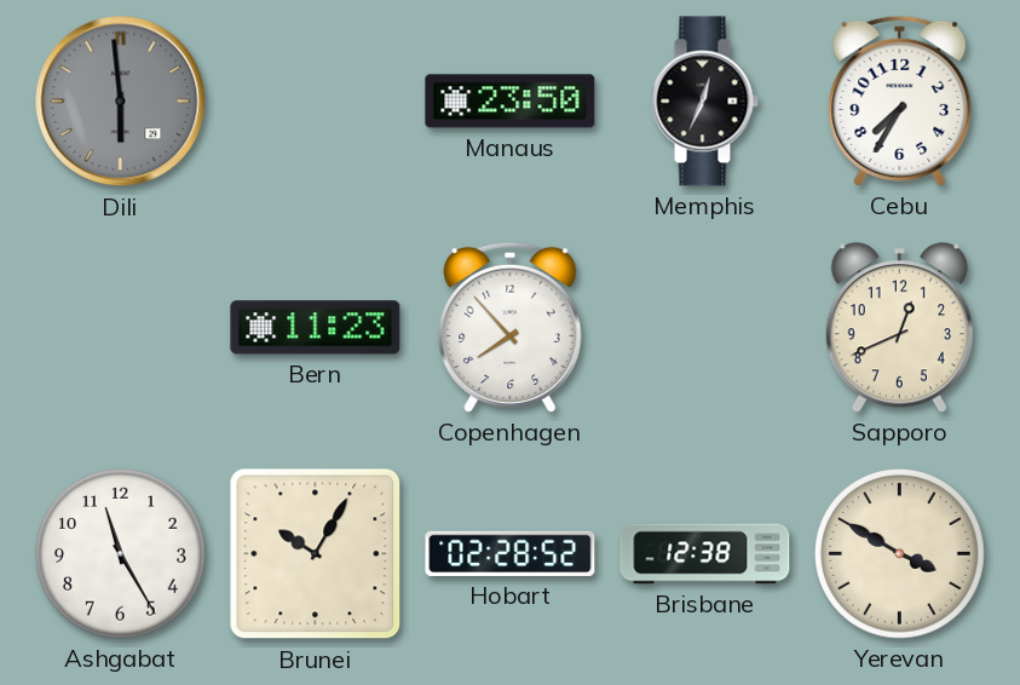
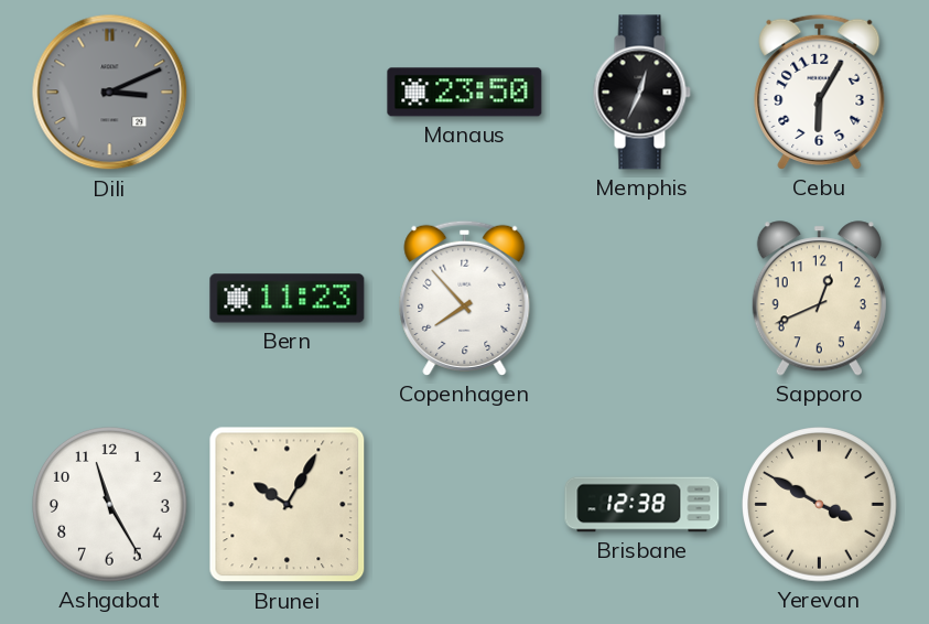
Dili: 5:59 -> 3:11
Cebu: 7:35 -> 6:05
Hobart: 02:28 -> none
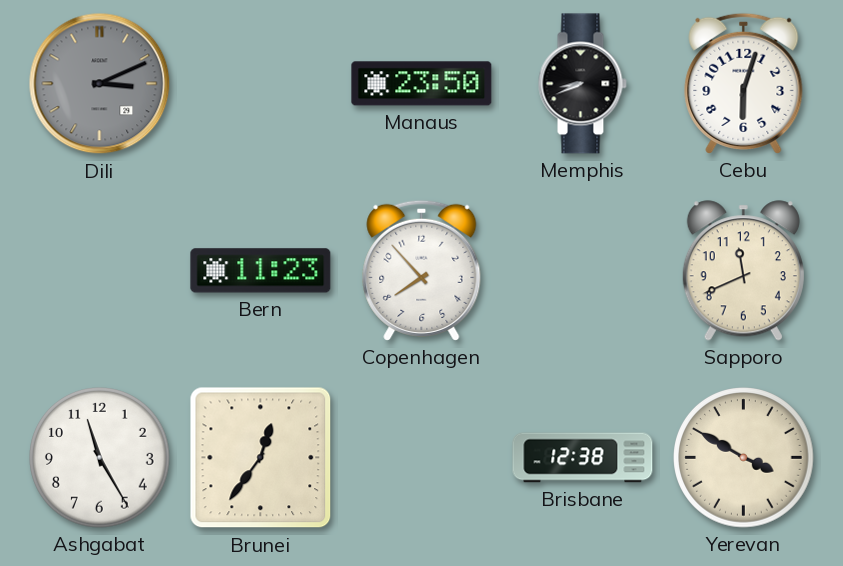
Memphis: 12:34 -> 8:41
Cebu: 6:05 -> 6:03
Sapporo: 12:41 -> 11:41
Brunei: 10:05 -> 12:36
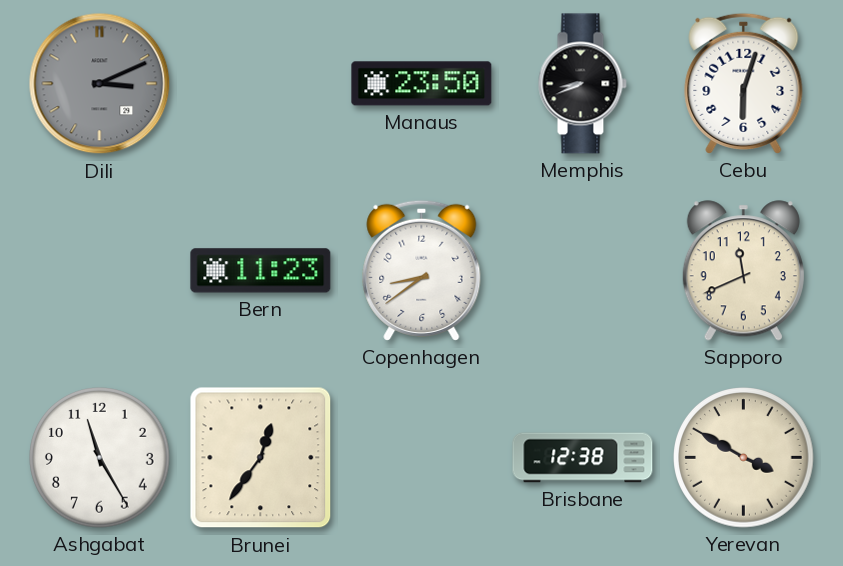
Copenhagen: 7:53 -> 8:39
